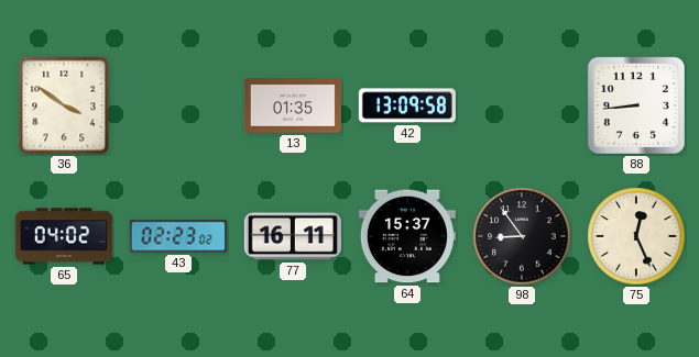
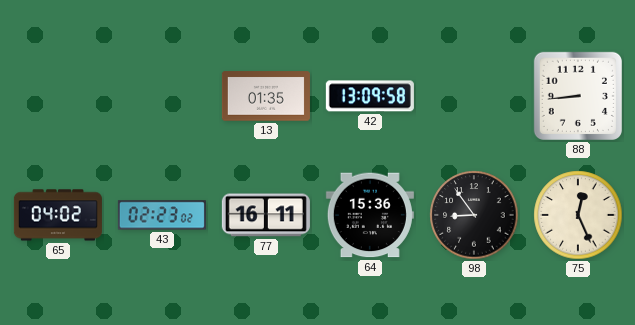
36: 3:51 -> none
64: 15:37 -> 15:36
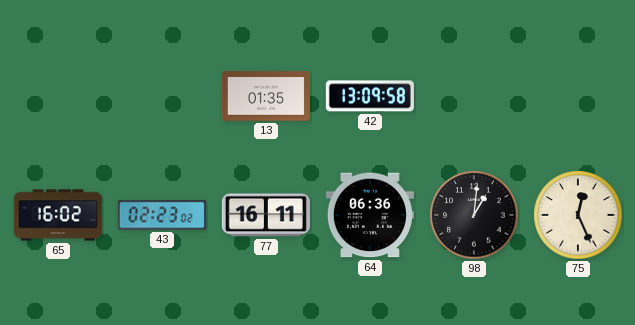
88: 8:44 -> none
65: 04:02 -> 16:02
64: 15:36 -> 06:36
98: 8:54 -> 1:01
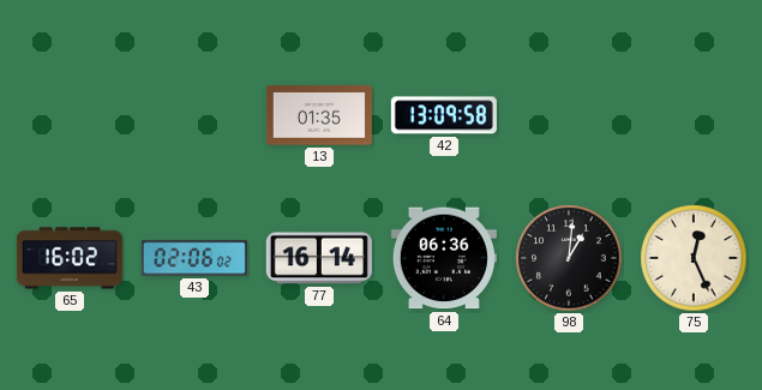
43: 02:23 -> 02:06
77: 16:11 -> 16:14
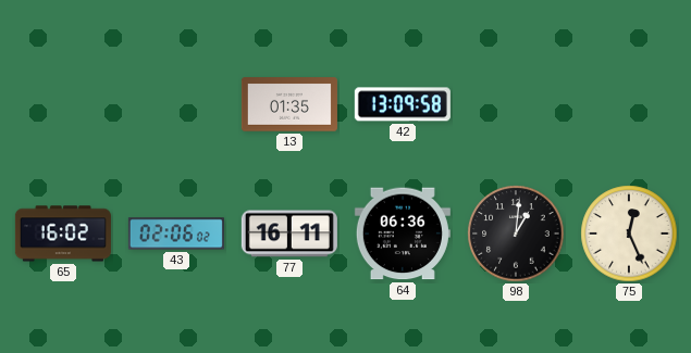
77: 16:14 -> 16:11
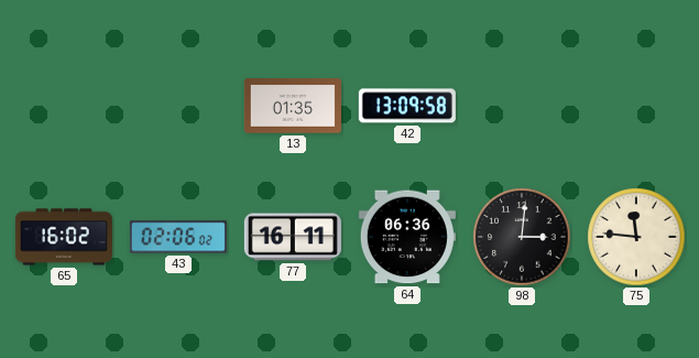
98: 1:01 -> 3:01
75: 12:26 -> 11:46
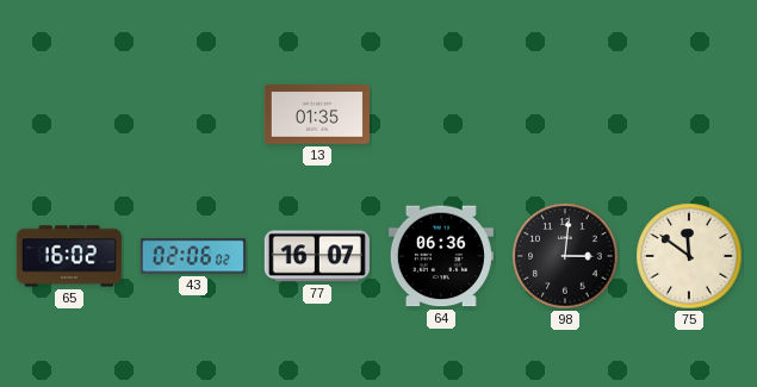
42: 13:09 -> none
77: 16:11 -> 16:07
75: 11:46 -> 11:51
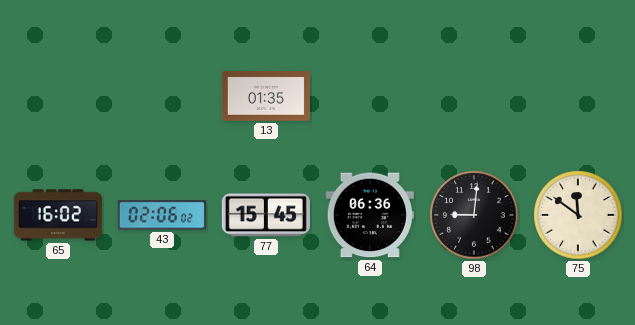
77: 16:07 -> 15:45
98: 3:01 -> 9:01
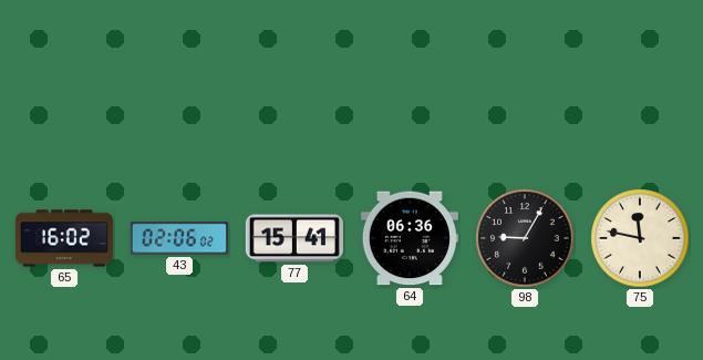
13: 01:35 -> none
77: 15:45 -> 15:41
98: 9:01 -> 9:05
75: 11:51 -> 11:47
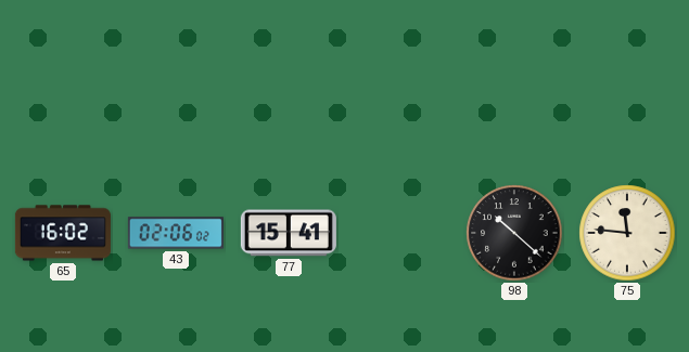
64: 06:36 -> none
98: 9:05 -> 10:22
75: 11:47 -> 11:46
